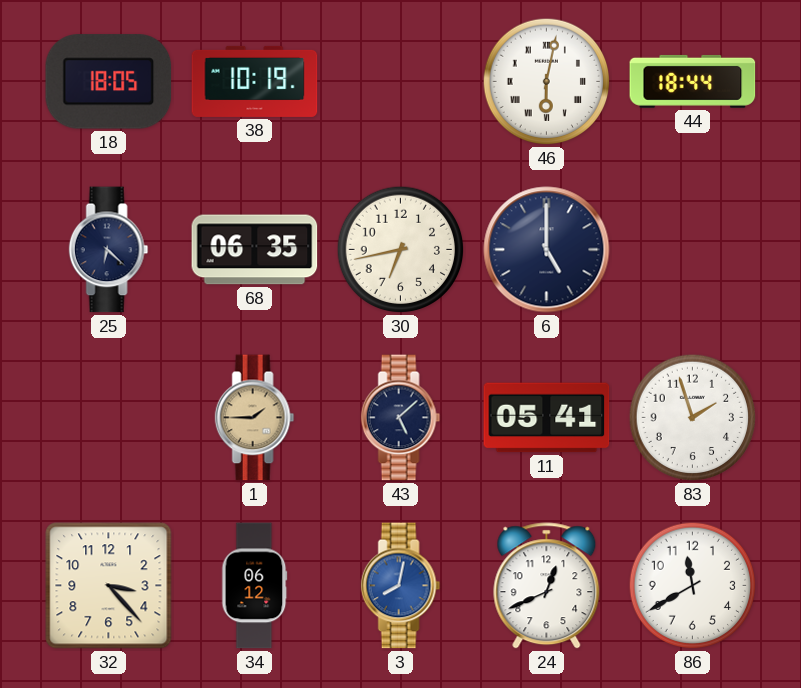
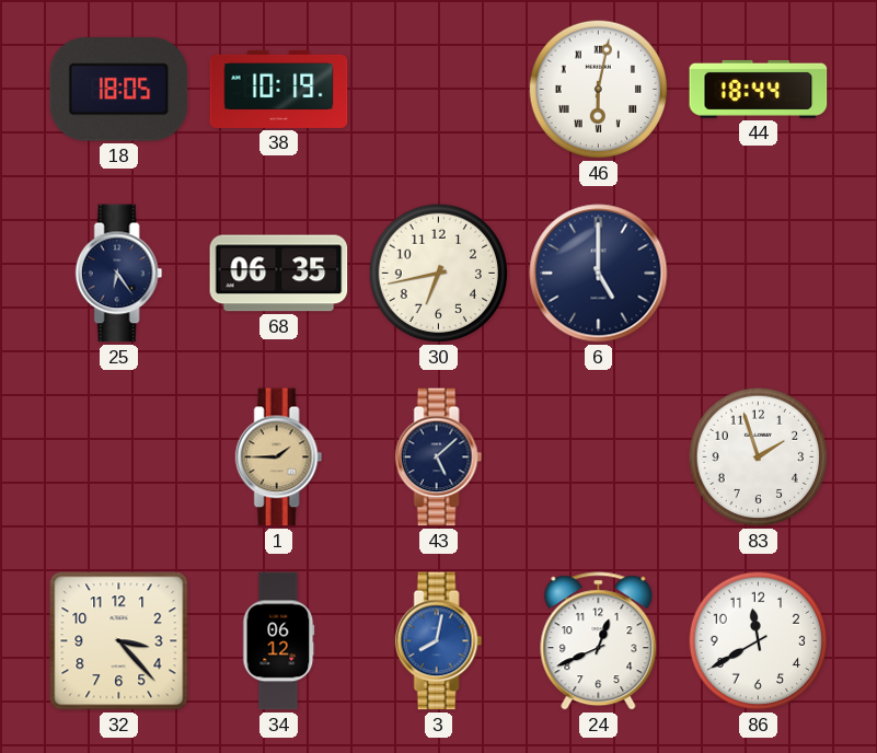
25: 6:22 -> 6:24
11: 05:41 -> none
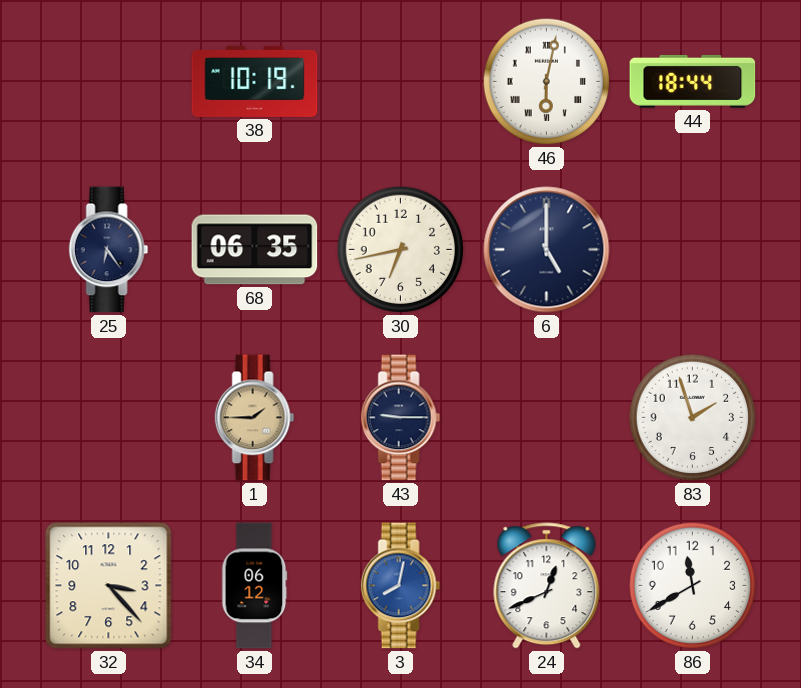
18: 18:05 -> none
43: 5:08 -> 9:15
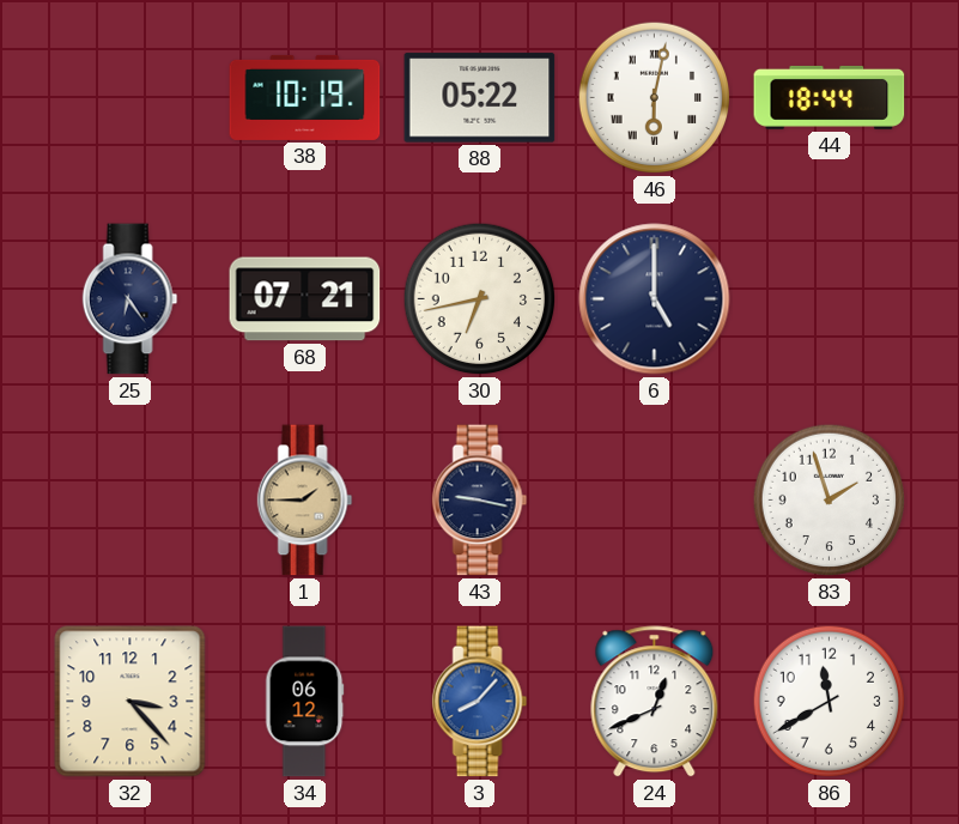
88: none -> 05:22
68: 06:35 -> 07:21
43: 9:15 -> 9:17
3: 8:02 -> 8:07
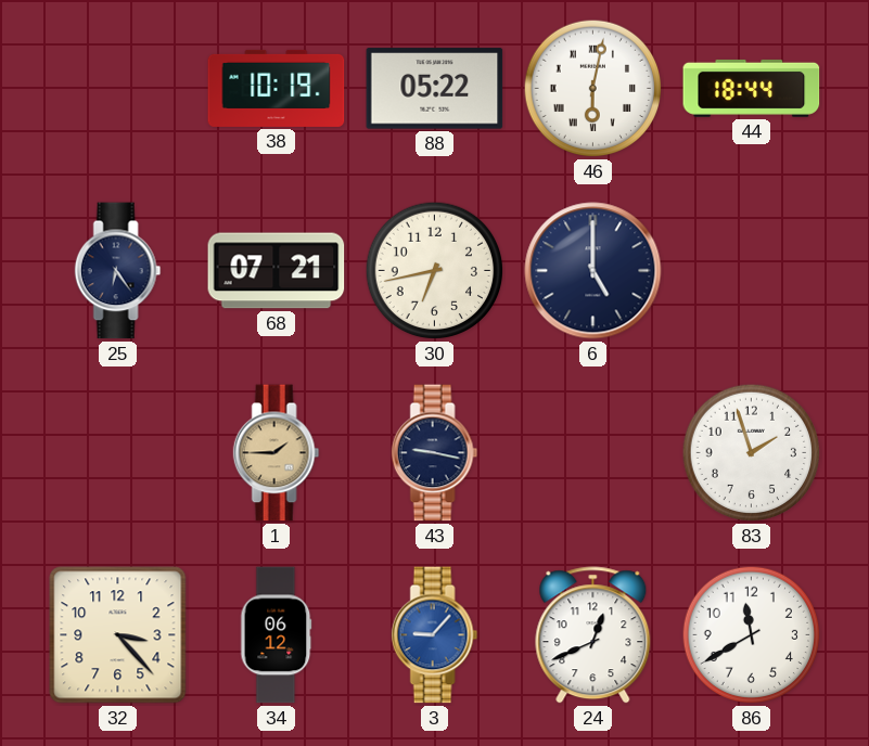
3: 8:07 -> 9:07
